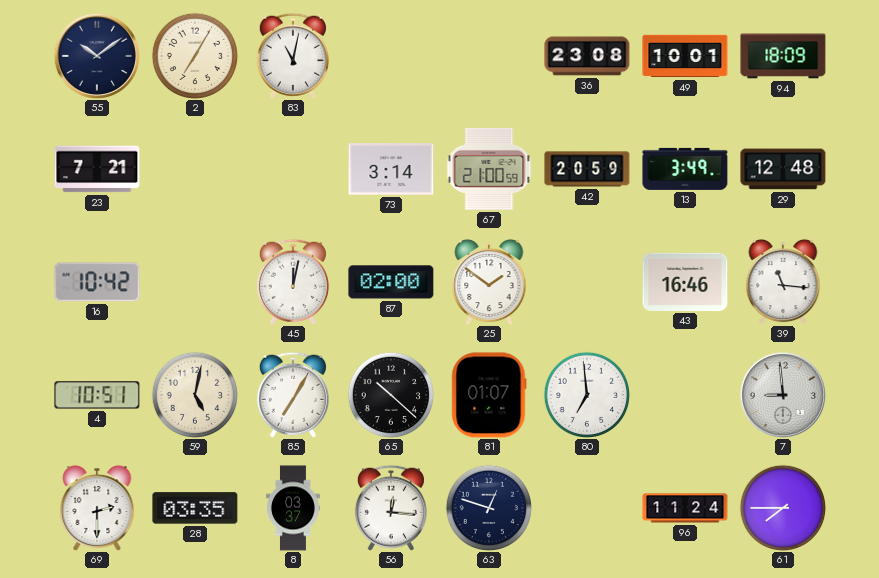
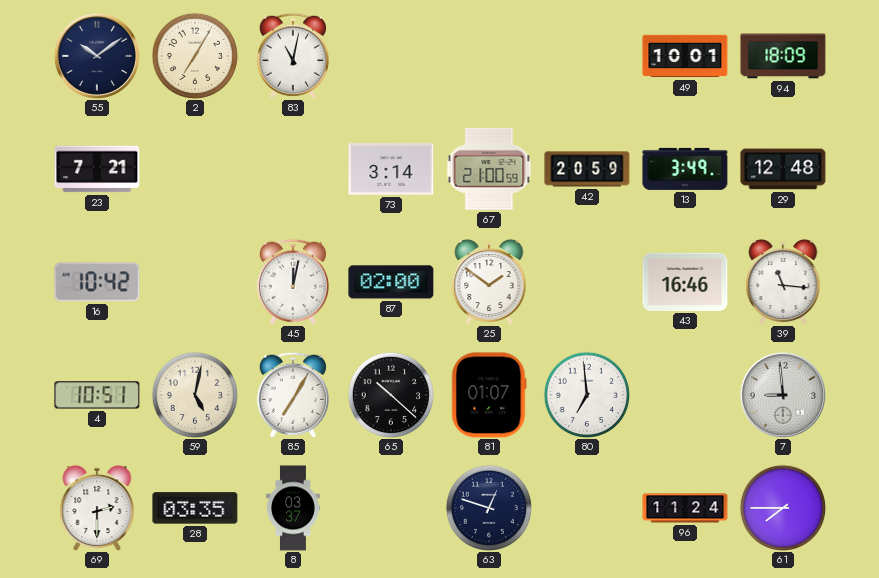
36: 23:08 -> none
56: 12:16 -> none
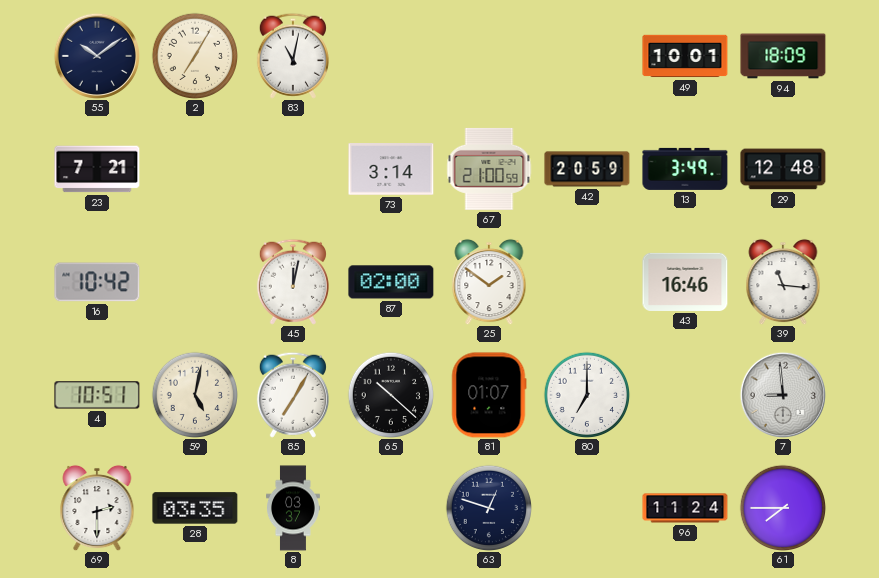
80: 6:59 -> 7:00
